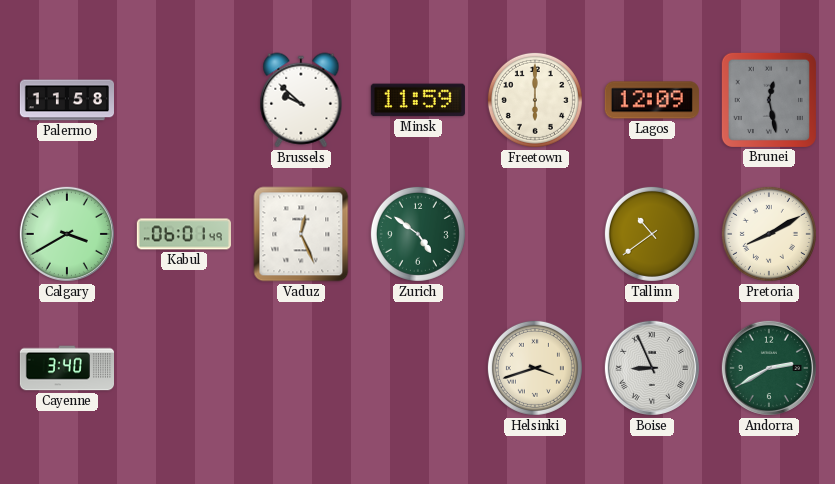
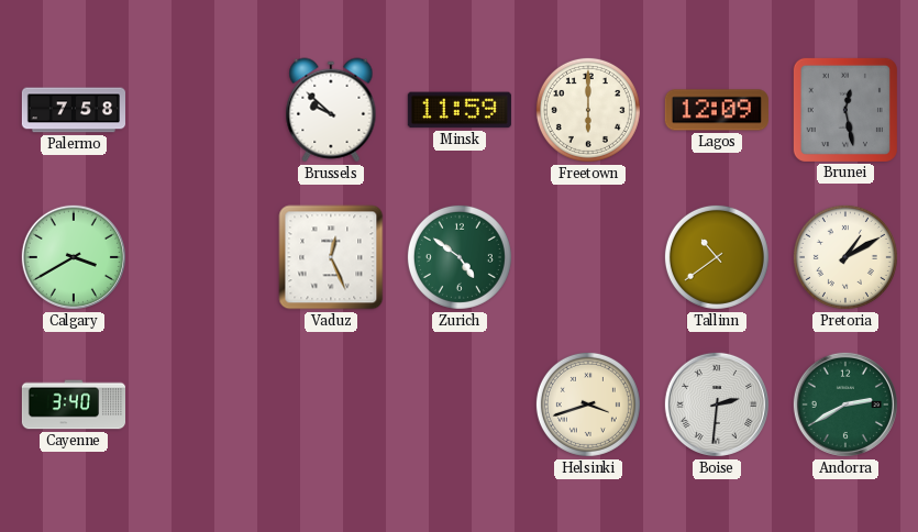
Palermo: 11:58 -> 7:58
Kabul: 06:01 -> none
Pretoria: 8:10 -> 1:10
Boise: 8:56 -> 2:31
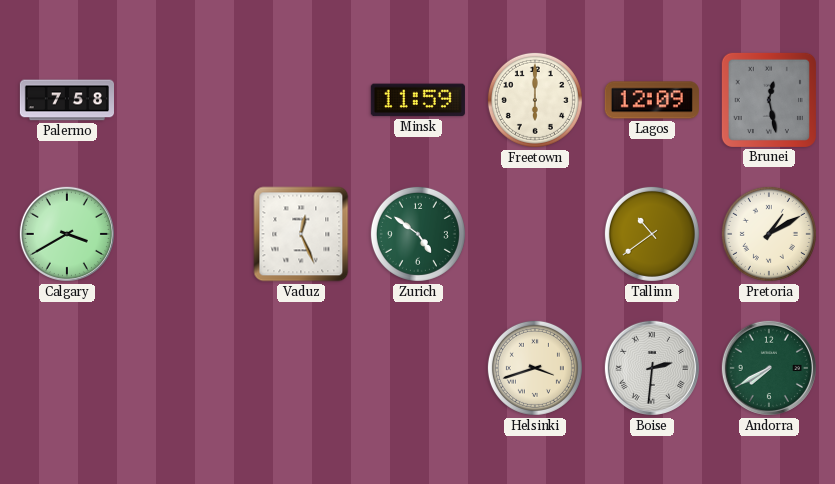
Brussels: 9:52 -> none
Cayenne: 3:40 -> none
Andorra: 2:40 -> 7:40
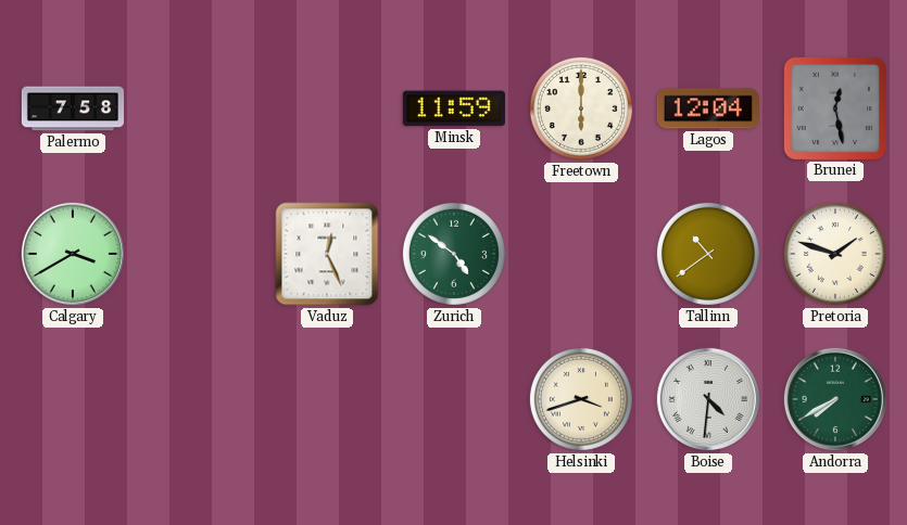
Lagos: 12:09 -> 12:04
Pretoria: 1:10 -> 1:48
Boise: 2:31 -> 4:31
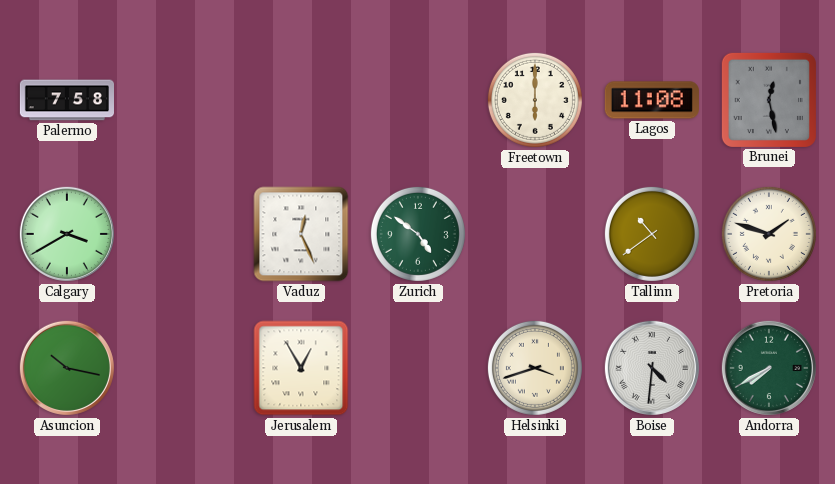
Minsk: 11:59 -> none
Lagos: 12:04 -> 11:08
Asuncion: none -> 10:17
Jerusalem: none -> 12:55
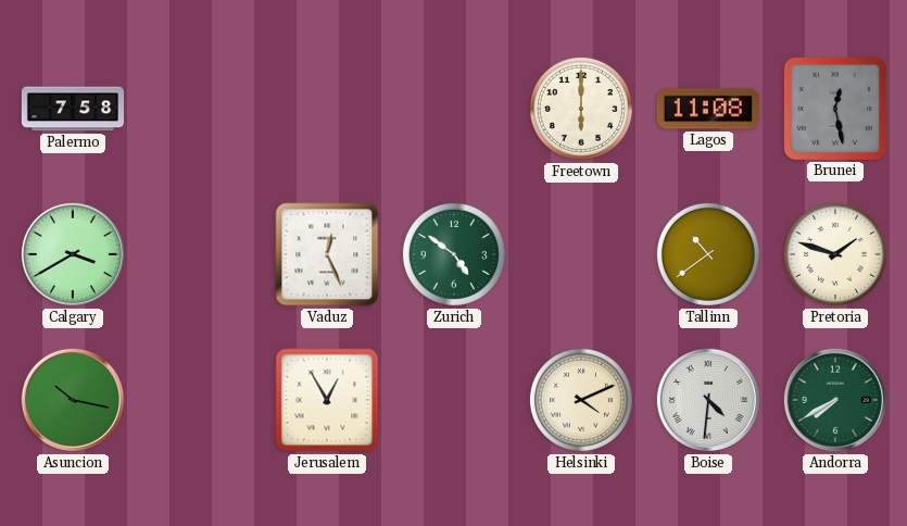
Helsinki: 3:42 -> 4:11
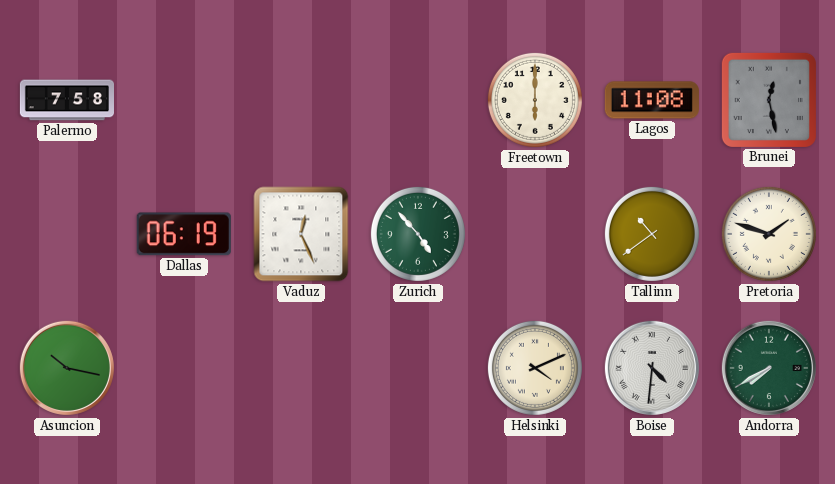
Calgary: 3:40 -> none
Dallas: none -> 06:19
Zurich: 4:51 -> 4:53
Jerusalem: 12:55 -> none
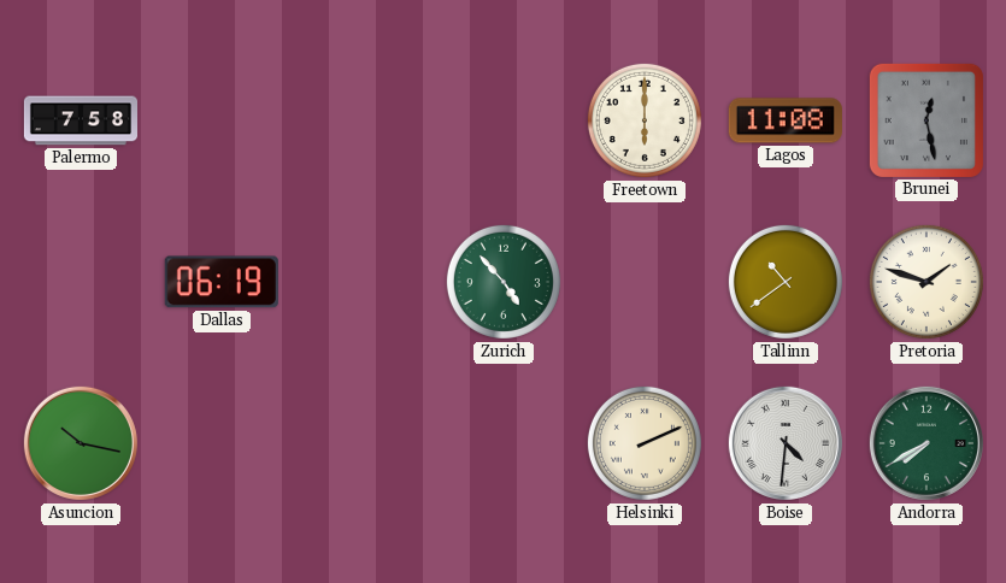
Vaduz: 12:26 -> none
Helsinki: 4:11 -> 2:11
